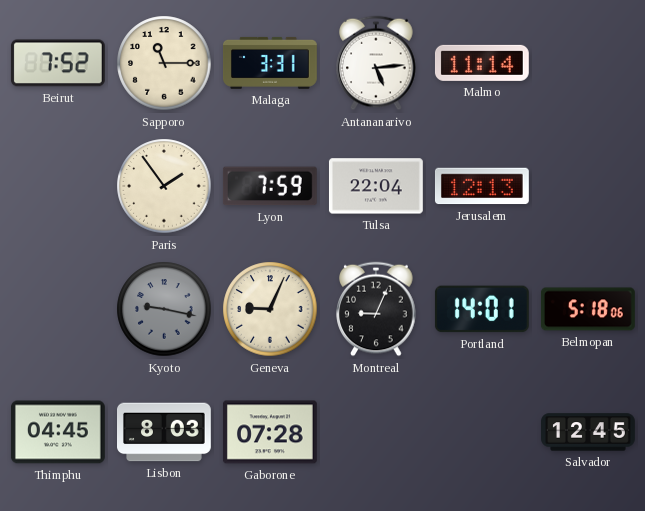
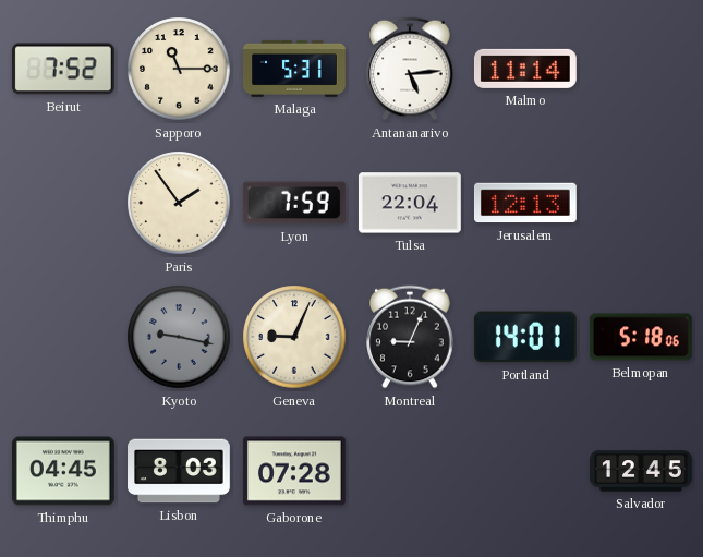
Malaga: 3:31 -> 5:31
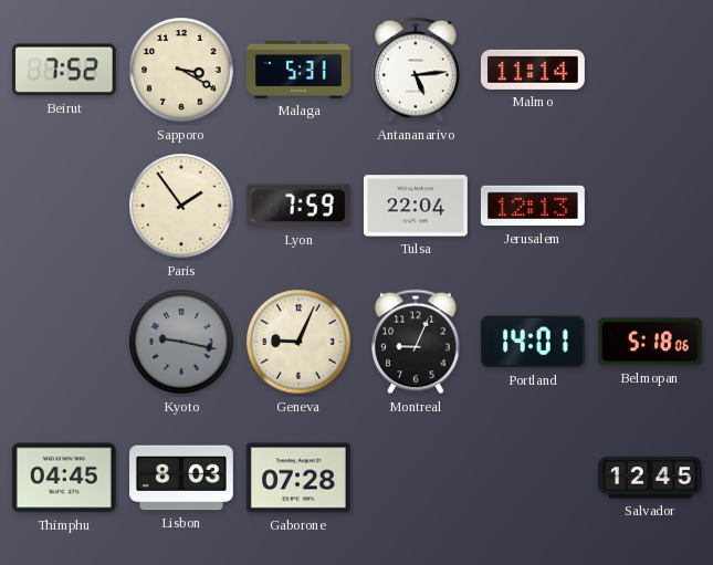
Sapporo: 11:15 -> 3:20
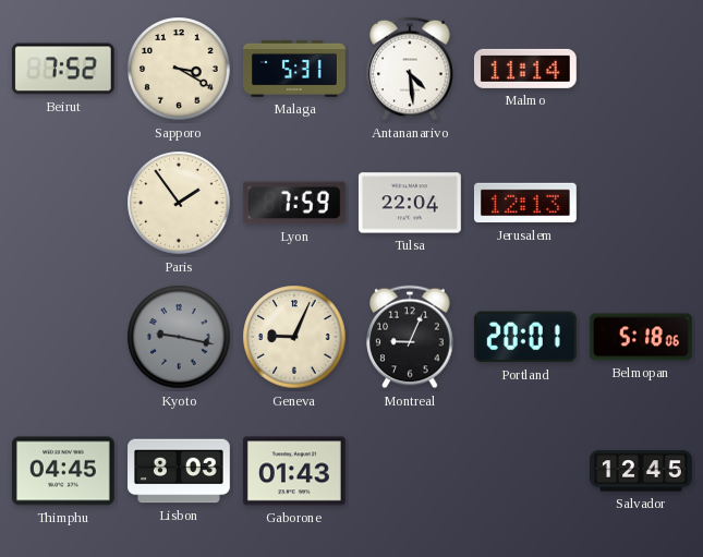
Antananarivo: 5:14 -> 4:29
Portland: 14:01 -> 20:01
Gaborone: 07:28 -> 01:43
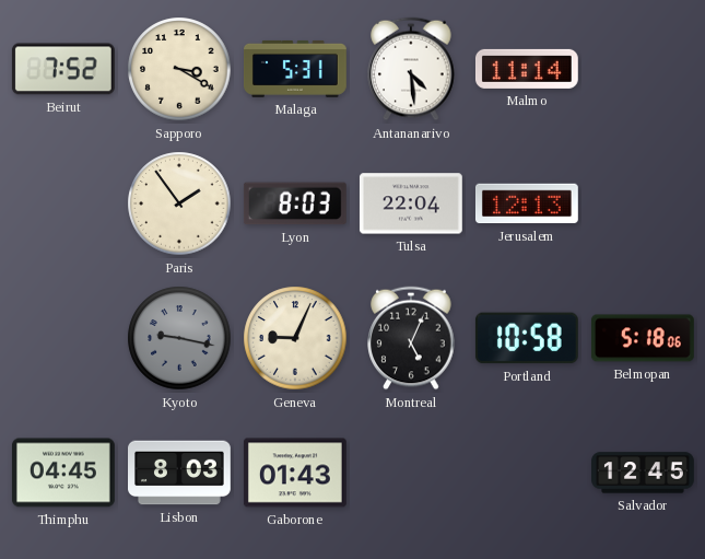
Lyon: 7:59 -> 8:03
Montreal: 9:04 -> 5:04
Portland: 20:01 -> 10:58
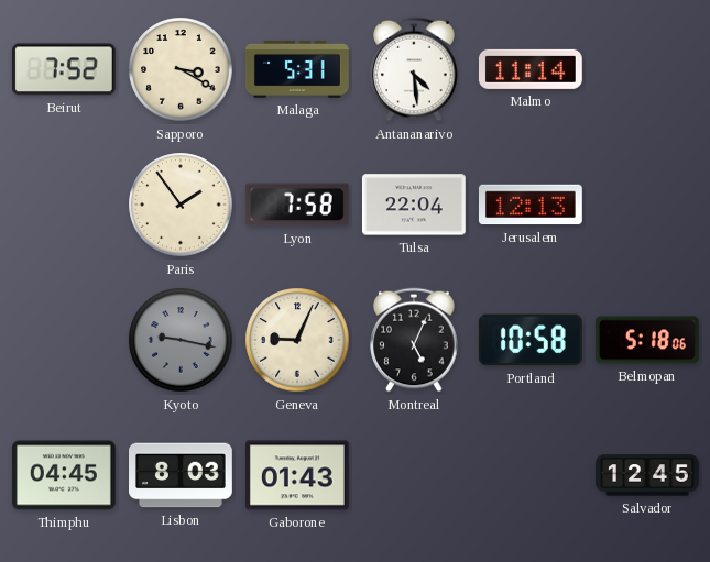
Lyon: 8:03 -> 7:58
